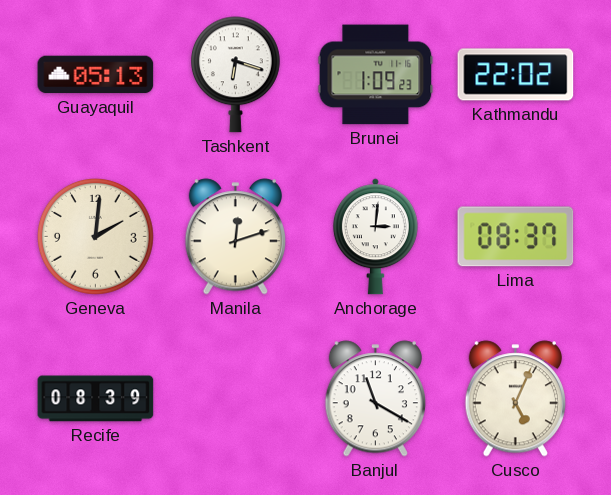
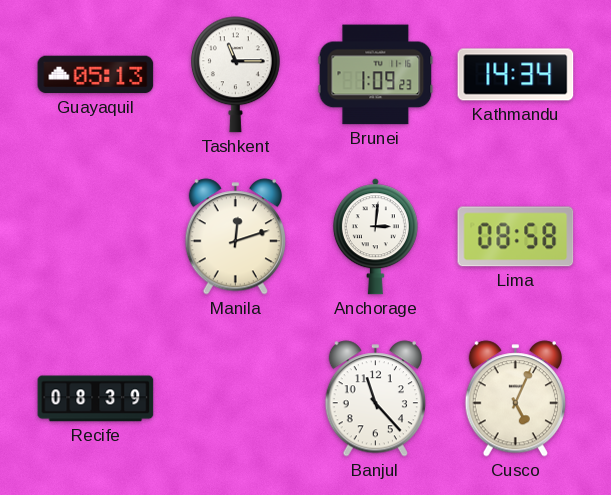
Tashkent: 6:18 -> 11:15
Kathmandu: 22:02 -> 14:34
Geneva: 2:01 -> none
Lima: 08:37 -> 08:58
Banjul: 11:20 -> 11:23
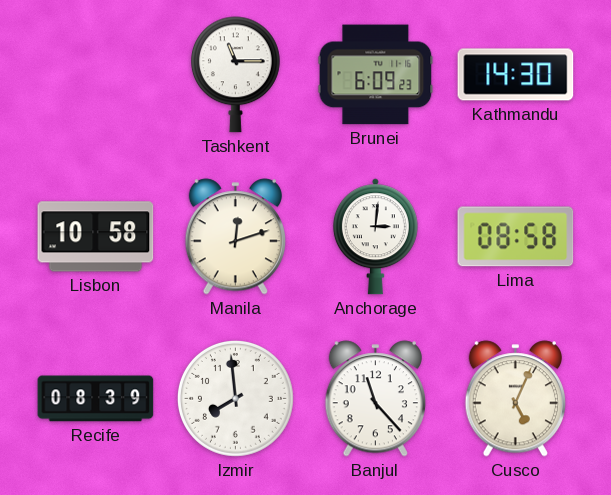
Guayaquil: 05:13 -> none
Brunei: 1:09 -> 6:09
Kathmandu: 14:34 -> 14:30
Lisbon: none -> 10:58
Izmir: none -> 7:59
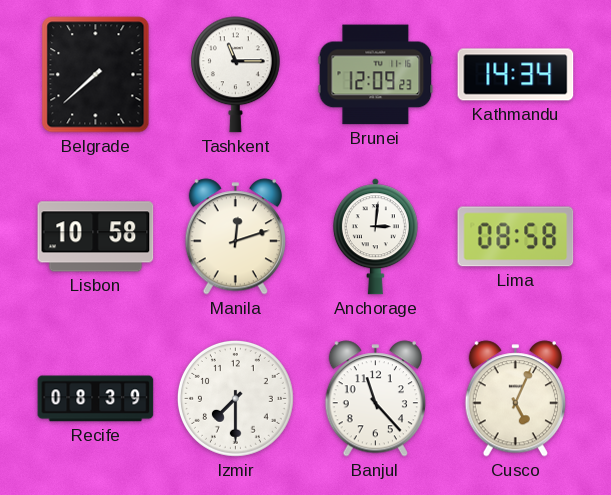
Belgrade: none -> 7:38
Brunei: 6:09 -> 12:09
Kathmandu: 14:30 -> 14:34
Izmir: 7:59 -> 7:30
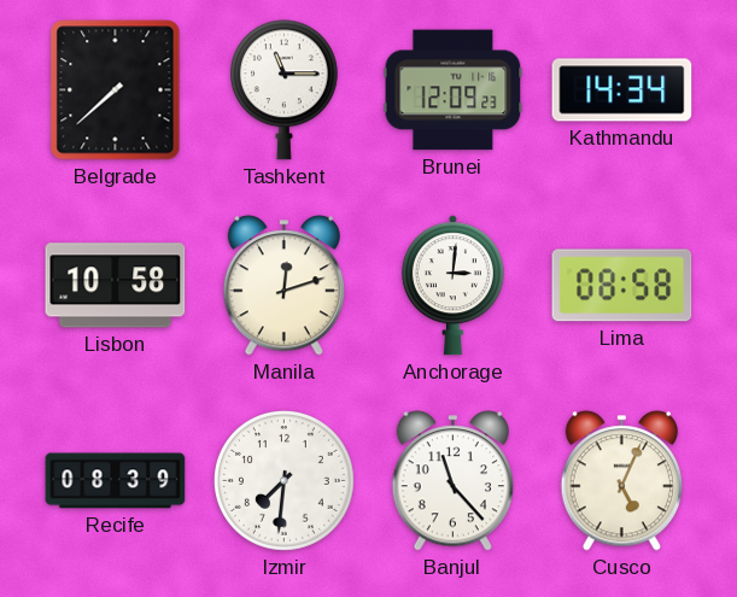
Izmir: 7:30 -> 7:31
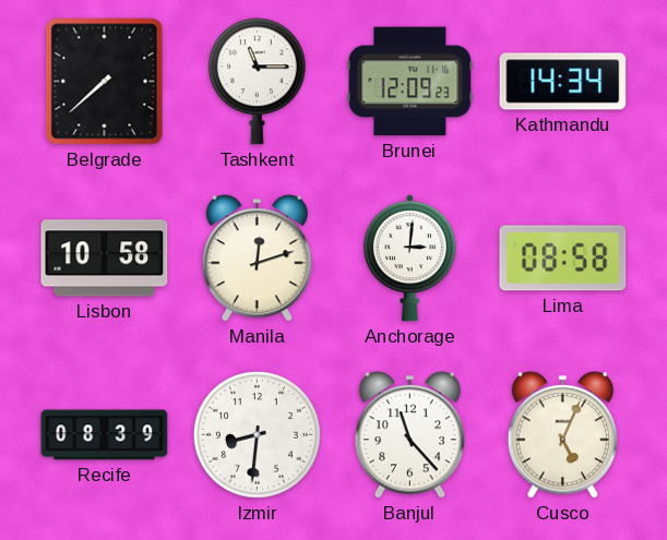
Izmir: 7:31 -> 8:31
